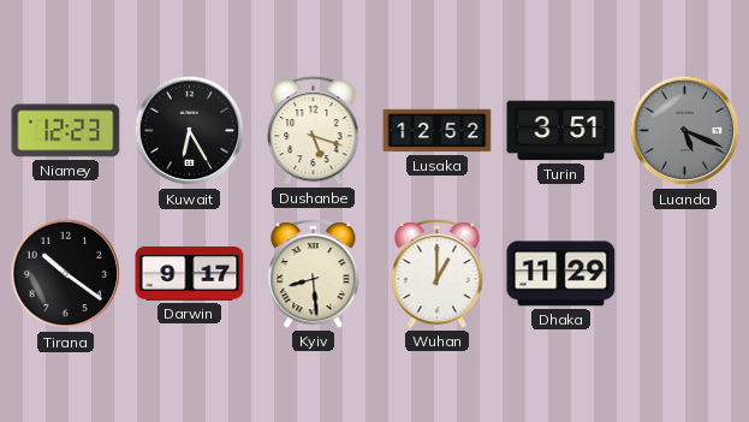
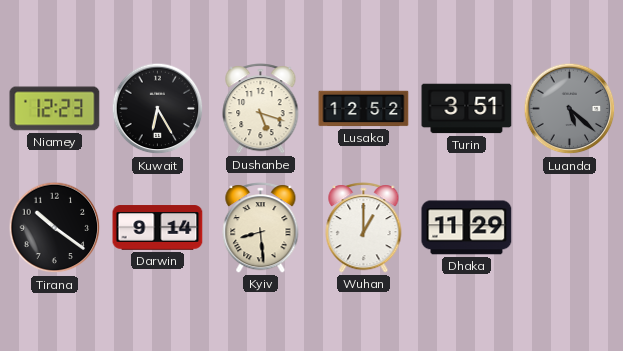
Luanda: 5:19 -> 5:22
Darwin: 9:17 -> 9:14
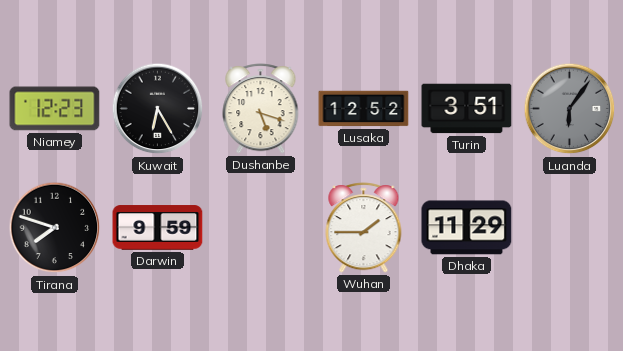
Luanda: 5:22 -> 6:06
Tirana: 10:21 -> 7:48
Darwin: 9:14 -> 9:59
Kyiv: 8:29 -> none
Wuhan: 1:00 -> 1:45
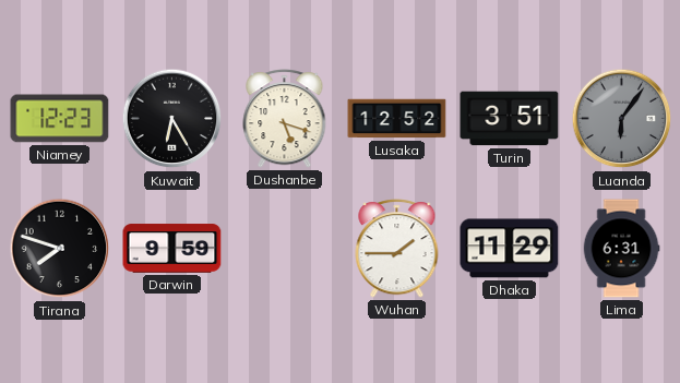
Lima: none -> 6:31
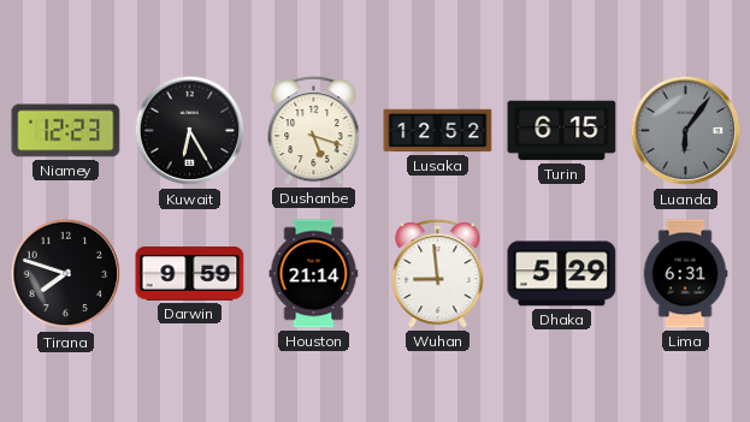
Turin: 3:51 -> 6:15
Houston: none -> 21:14
Wuhan: 1:45 -> 8:59
Dhaka: 11:29 -> 5:29
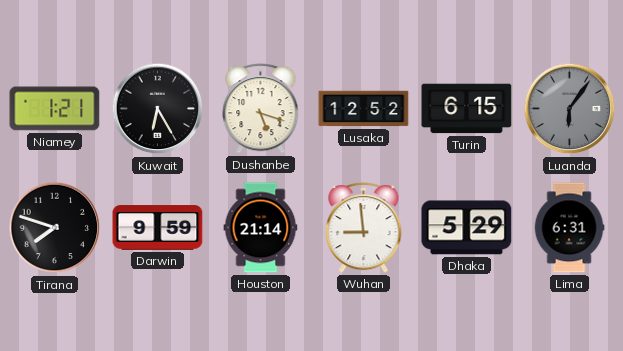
Niamey: 12:23 -> 1:21
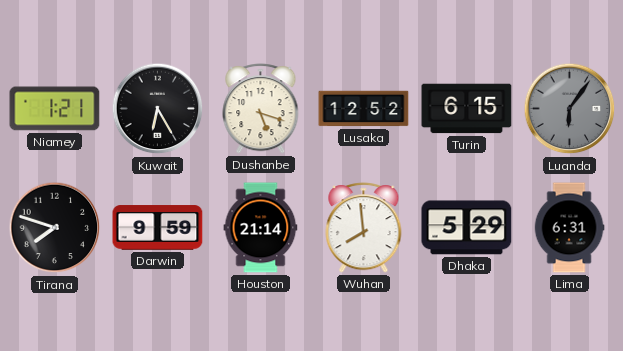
Wuhan: 8:59 -> 7:59
